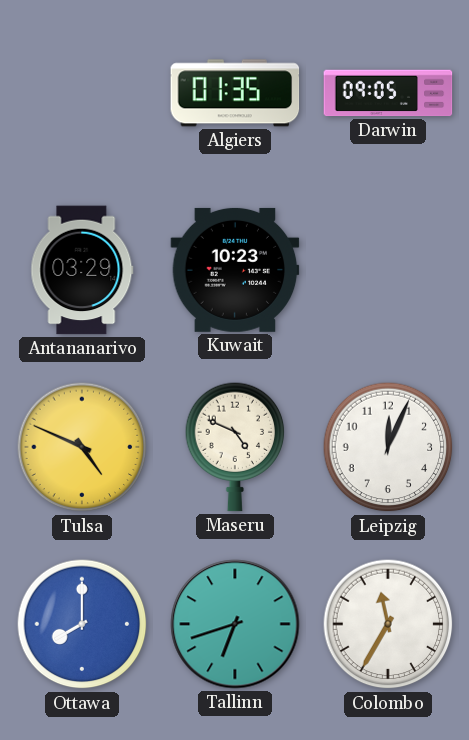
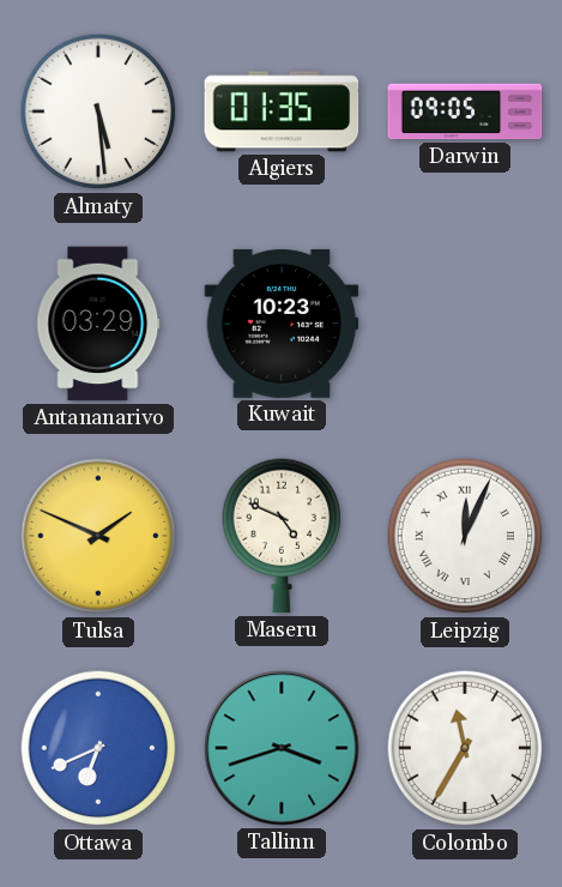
Almaty: none -> 5:29
Tulsa: 4:49 -> 1:49
Leipzig numerals: Arabic -> Roman
Ottawa: 8:00 -> 6:41
Tallinn: 6:42 -> 3:42
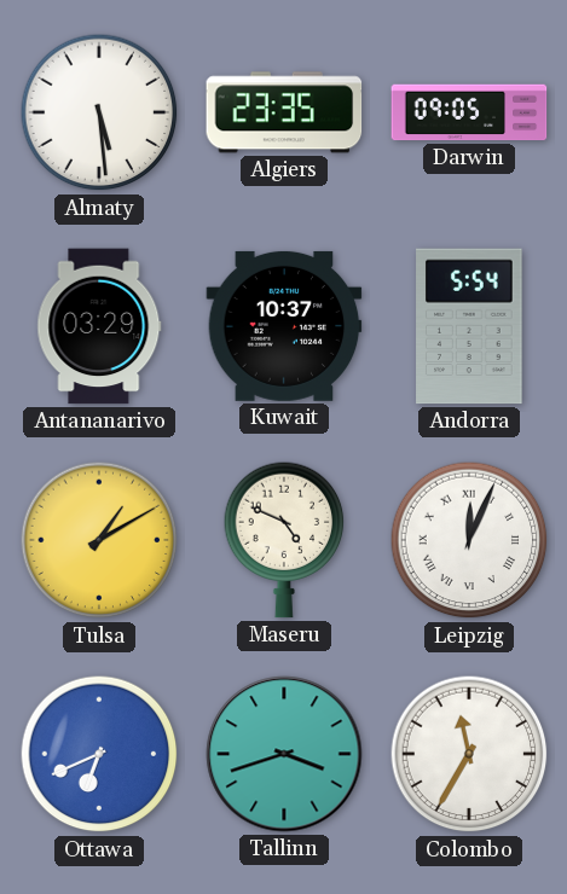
Algiers: 01:35 -> 23:35
Kuwait: 10:23 -> 10:37
Andorra: none -> 5:54
Tulsa: 1:49 -> 1:10
